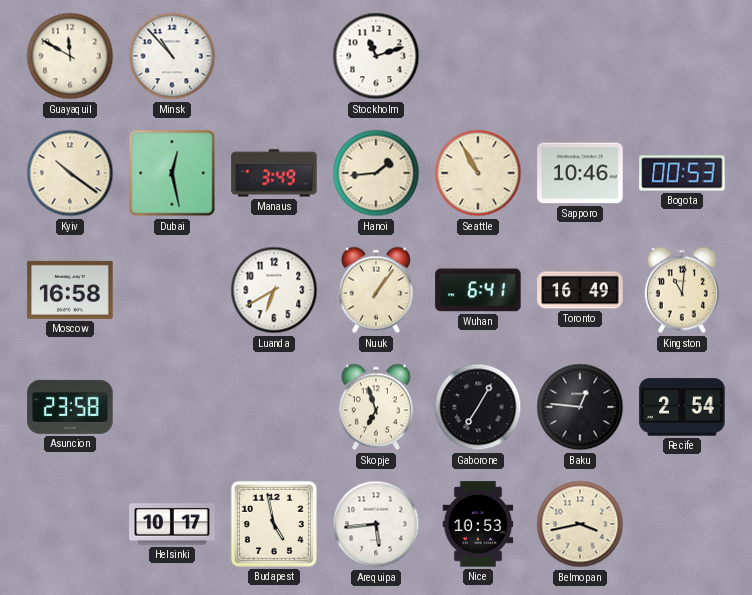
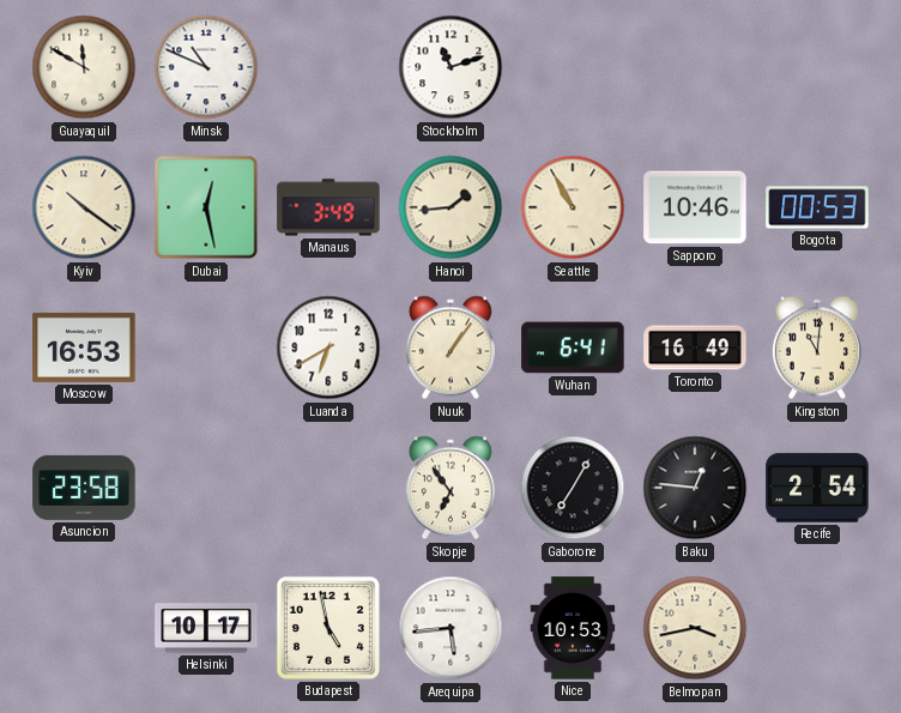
Minsk: 10:53 -> 10:49
Moscow: 16:58 -> 16:53
Skopje: 6:57 -> 6:54
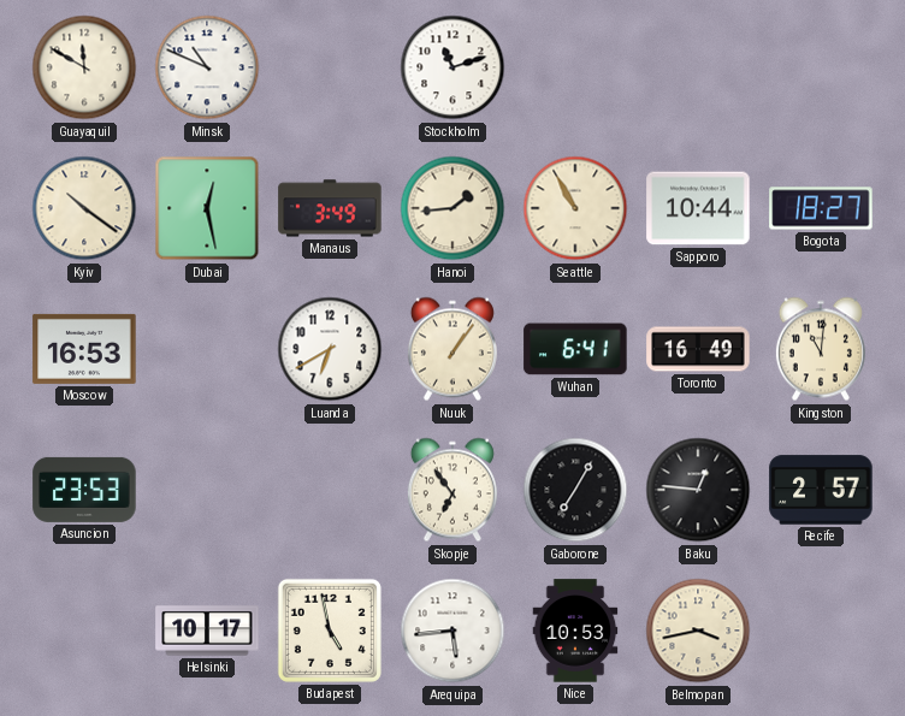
Sapporo: 10:46 -> 10:44
Bogota: 00:53 -> 18:27
Asuncion: 23:58 -> 23:53
Recife: 2:54 -> 2:57
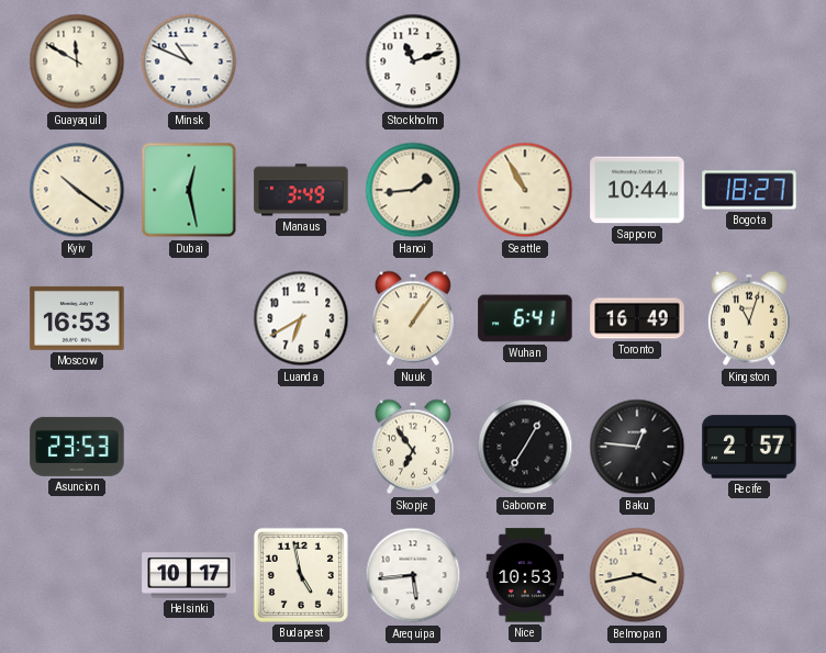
Kingston: 11:01 -> 11:03
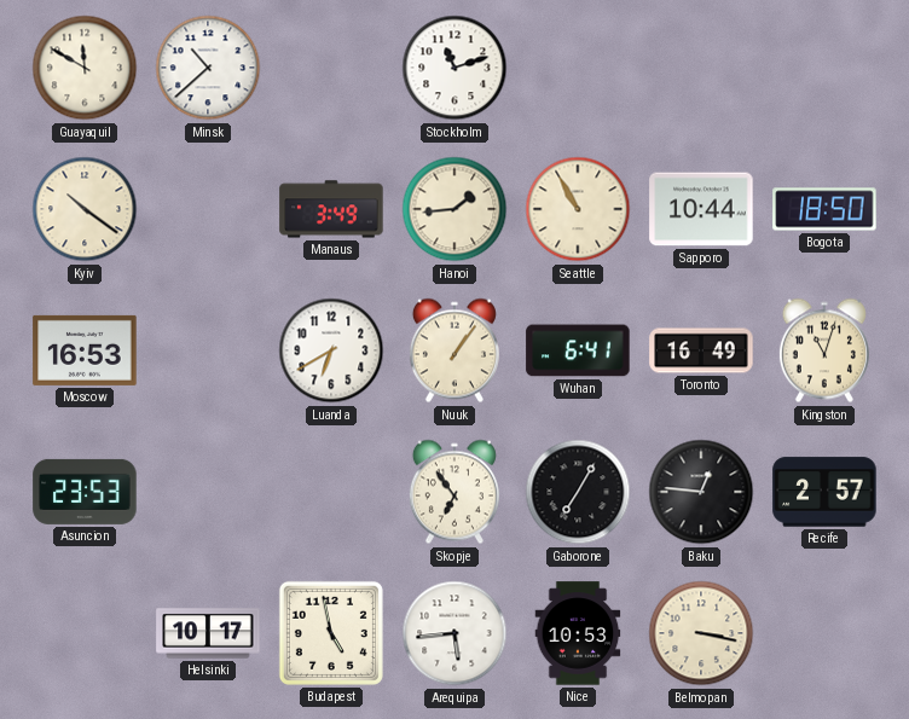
Minsk: 10:49 -> 10:38
Dubai: 12:28 -> none
Bogota: 18:27 -> 18:50
Belmopan: 3:43 -> 3:17
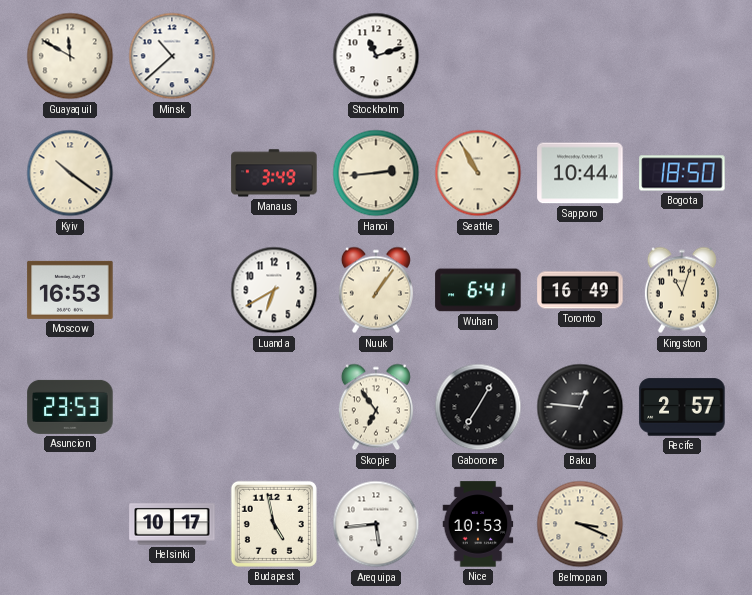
Hanoi: 1:44 -> 2:44
Belmopan: 3:17 -> 3:19
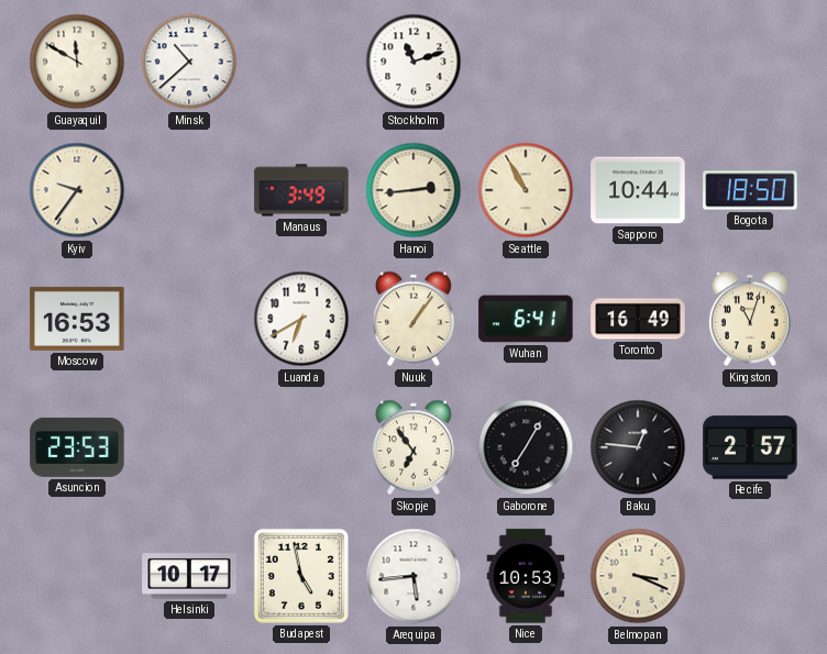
Kyiv: 10:21 -> 9:36
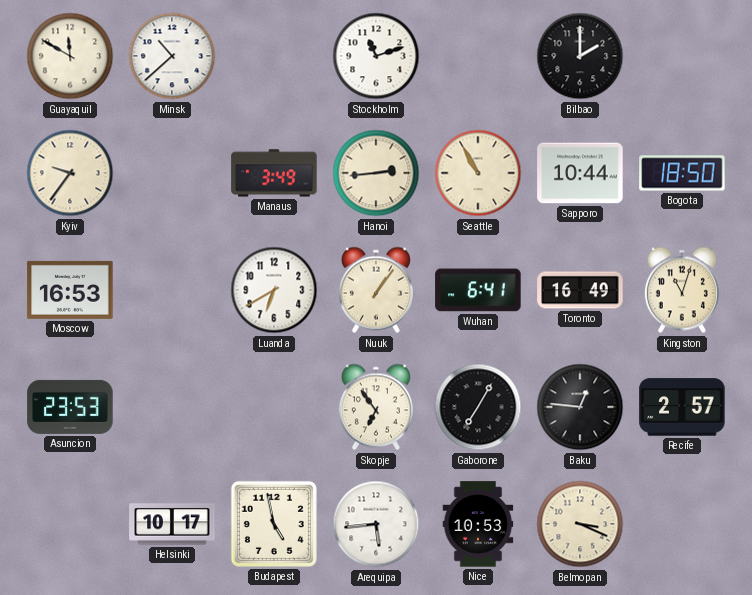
Bilbao: none -> 2:00
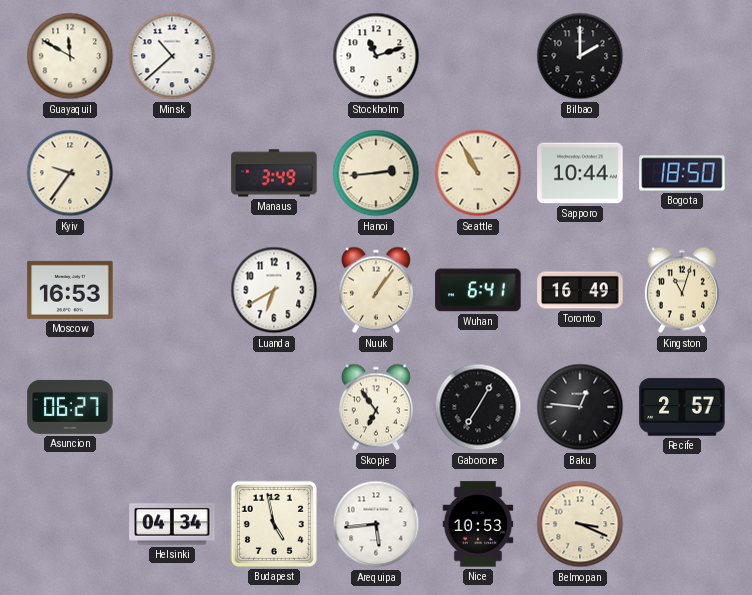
Asuncion: 23:53 -> 06:27
Helsinki: 10:17 -> 04:34
